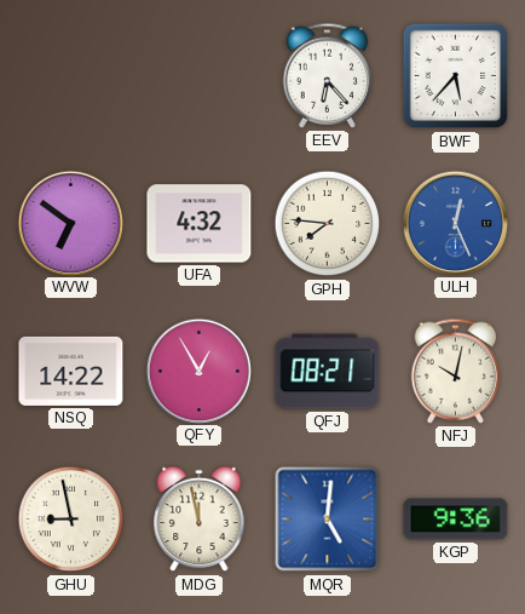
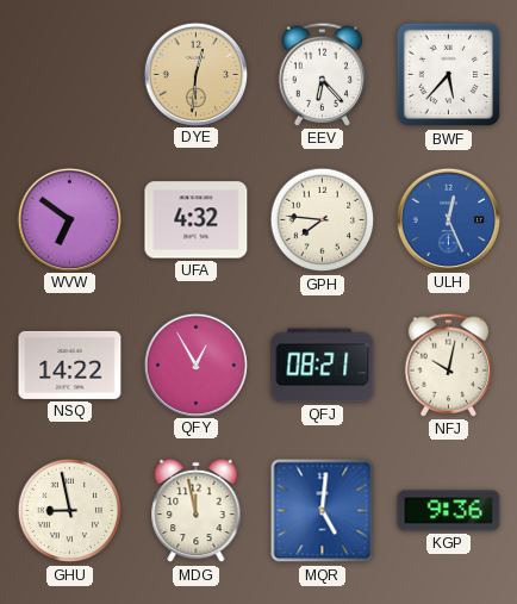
DYE: none -> 12:31
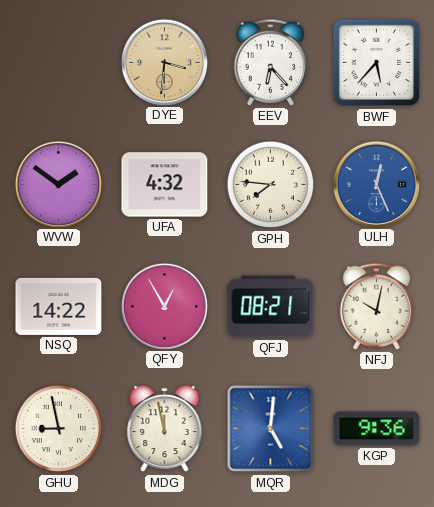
DYE: 12:31 -> 3:31
WVW: 6:51 -> 1:51
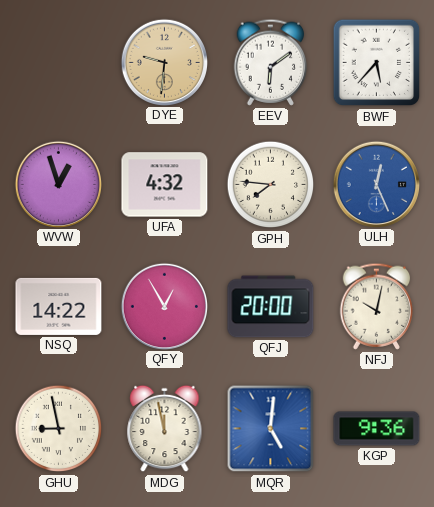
DYE: 3:31 -> 9:31
EEV: 6:23 -> 6:09
WVW: 1:51 -> 12:57
QFJ: 08:21 -> 20:00
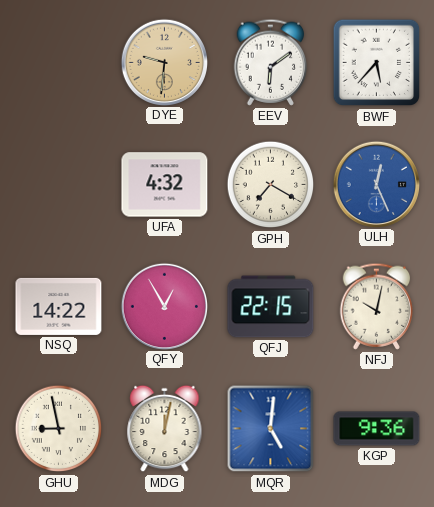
WVW: 12:57 -> none
GPH: 7:46 -> 7:20
QFJ: 20:00 -> 22:15
MDG: 11:58 -> 12:02
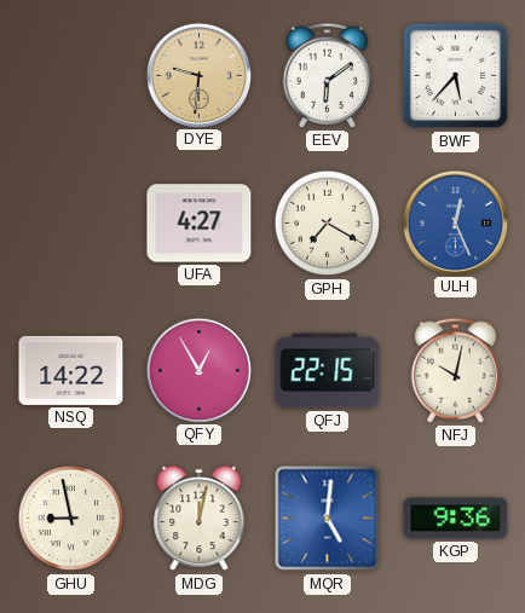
UFA: 4:32 -> 4:27
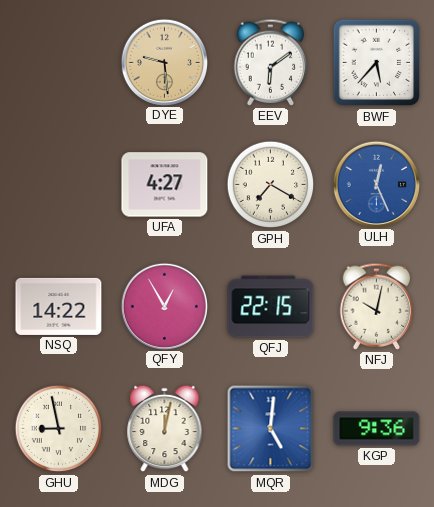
DYE: 9:31 -> 9:29
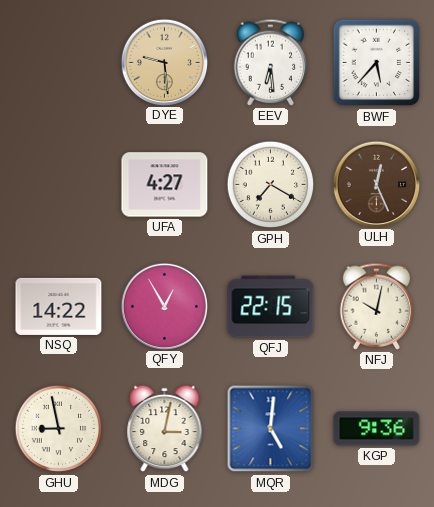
EEV: 6:09 -> 6:29
ULH dial: blue -> brown
MDG: 12:02 -> 3:02
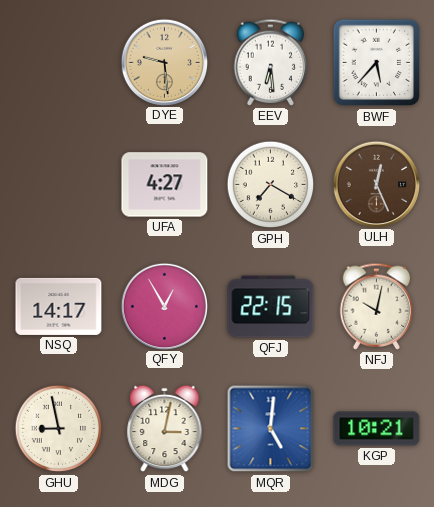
NSQ: 14:22 -> 14:17
KGP: 9:36 -> 10:21
